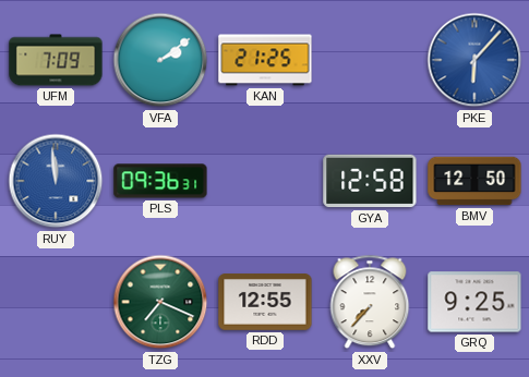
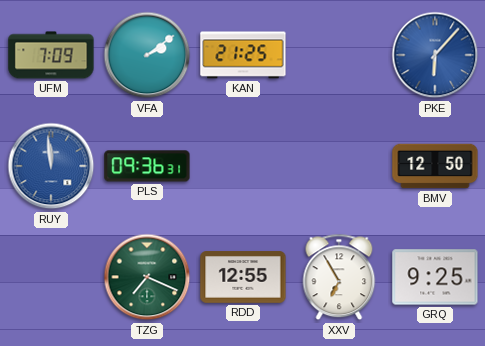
GYA: 12:58 -> none
XXV: 7:37 -> 6:55
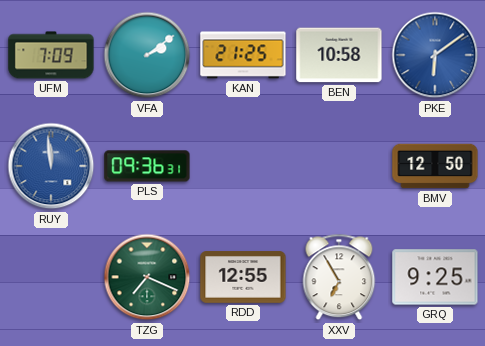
BEN: none -> 10:58
PKE: 6:07 -> 6:09
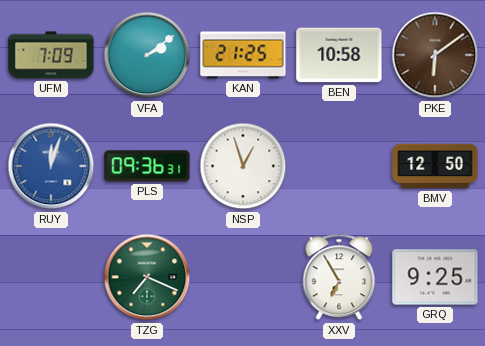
PKE dial: blue -> brown
RUY: 11:59 -> 12:03
NSP: none -> 12:57
RDD: 12:55 -> none
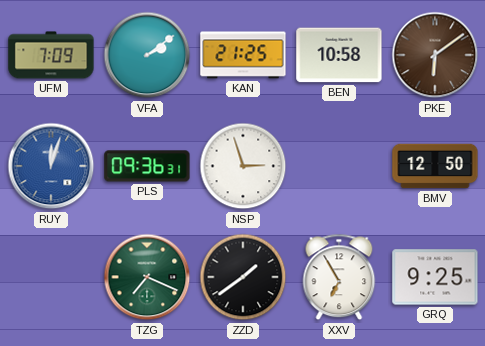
NSP: 12:57 -> 2:57
ZZD: none -> 1:39
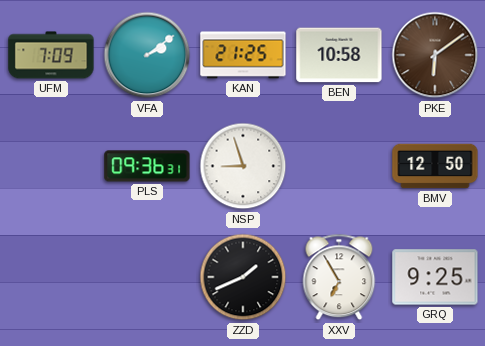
RUY: 12:03 -> none
NSP: 2:57 -> 8:57
TZG: 7:19 -> none
ZZD: 1:39 -> 1:41
